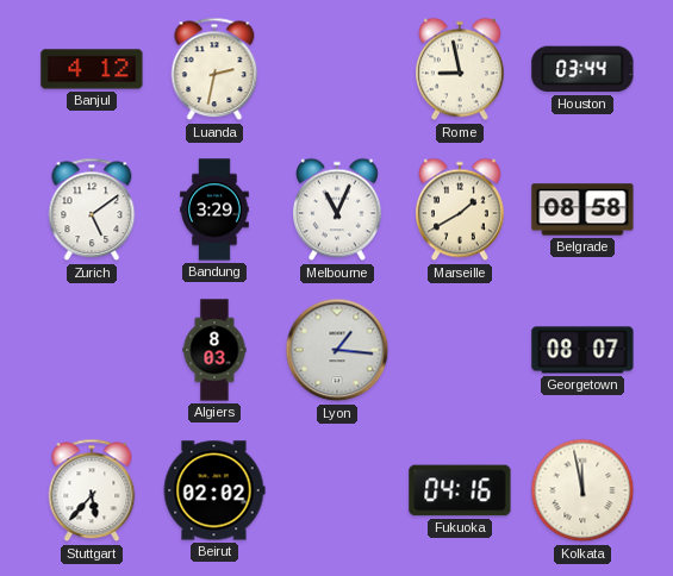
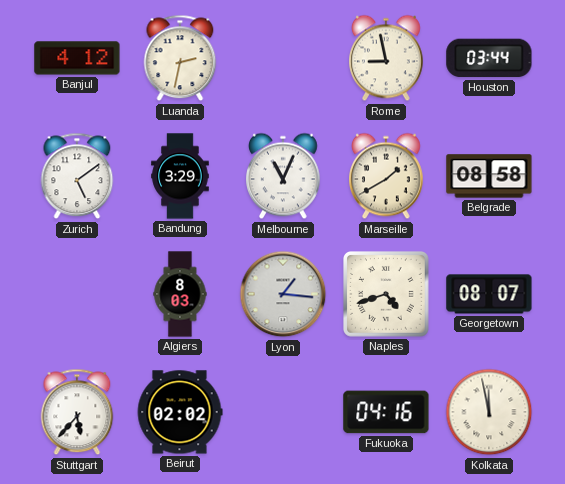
Naples: none -> 4:42
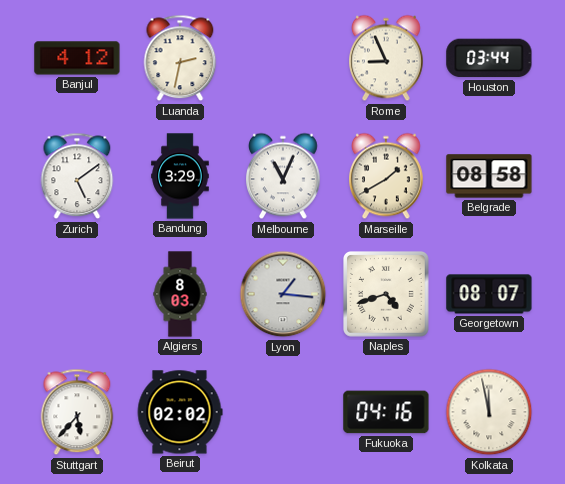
Rome: 8:58 -> 8:56
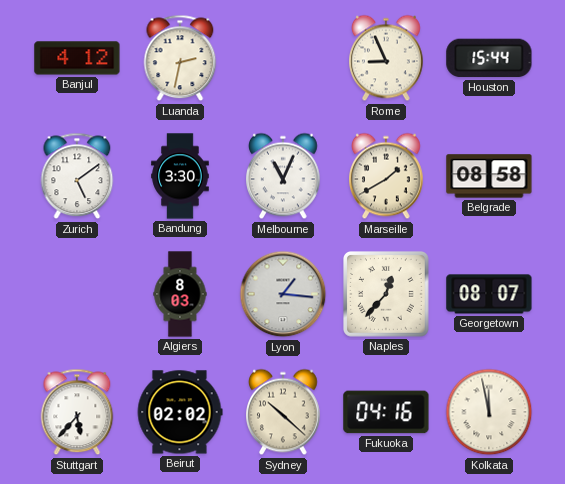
Houston: 03:44 -> 15:44
Bandung: 3:29 -> 3:30
Naples: 4:42 -> 12:37
Sydney: none -> 10:22
